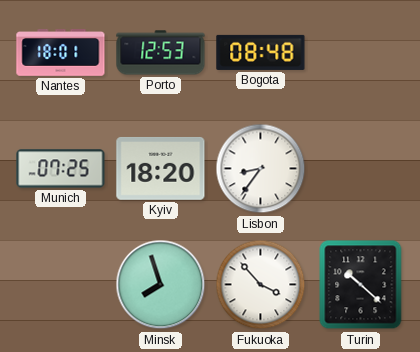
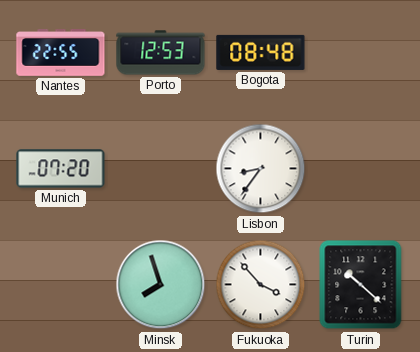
Nantes: 18:01 -> 22:55
Munich: 07:25 -> 07:20
Kyiv: 18:20 -> none
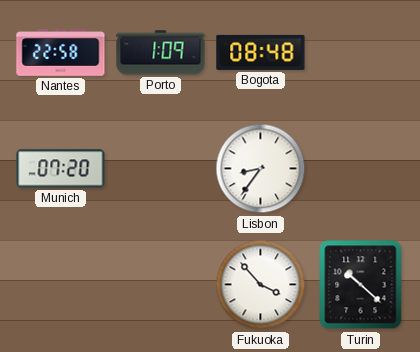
Nantes: 22:55 -> 22:58
Porto: 12:53 -> 1:09
Minsk: 7:57 -> none
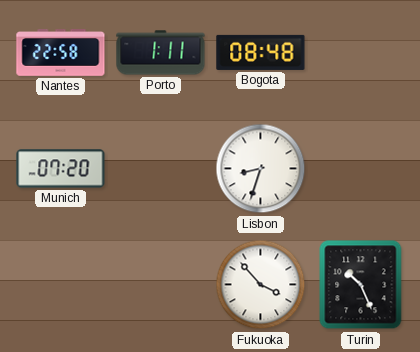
Porto: 1:09 -> 1:11
Lisbon: 8:36 -> 8:33
Turin: 10:22 -> 10:26
